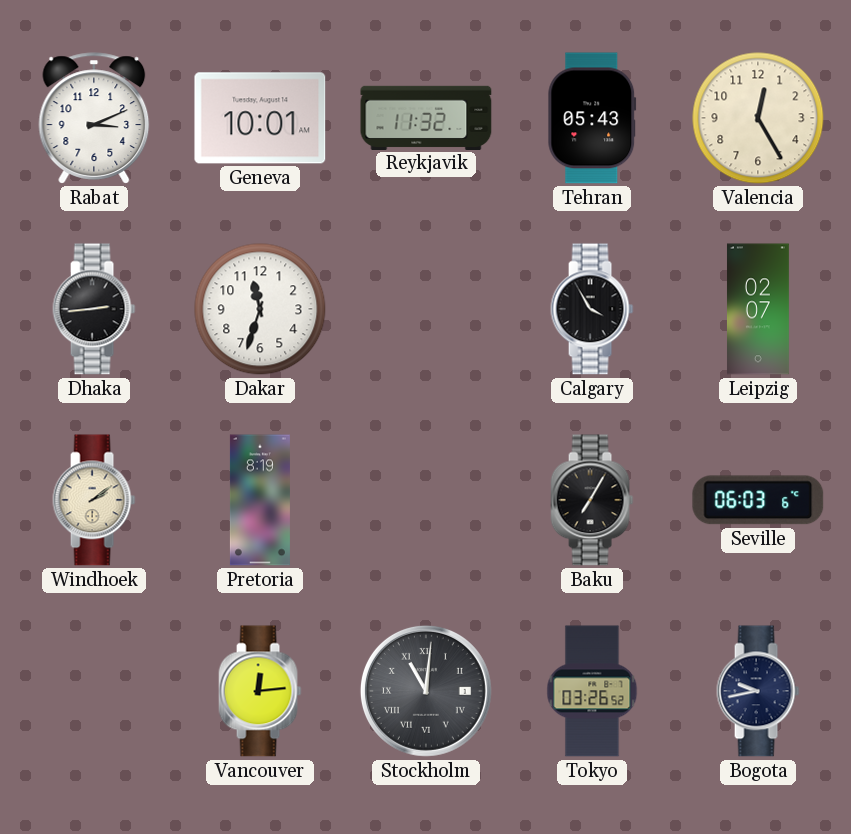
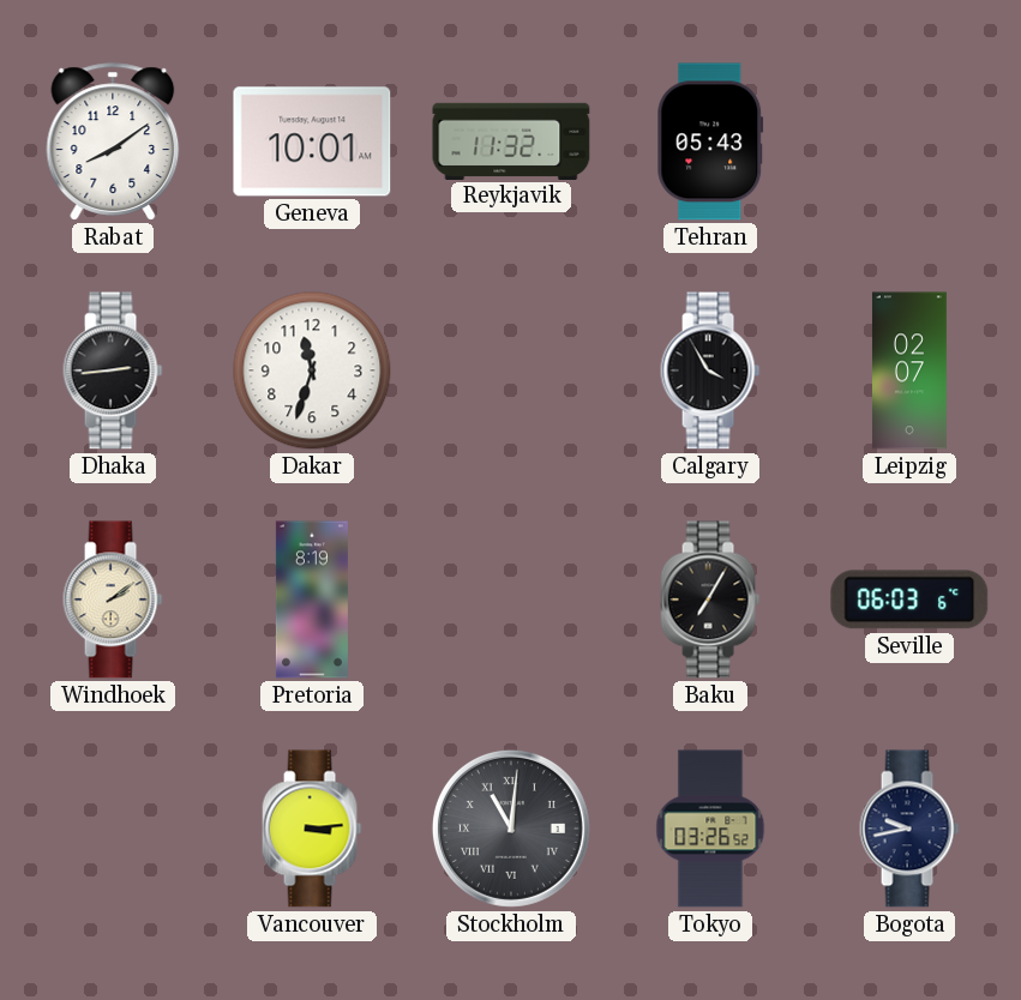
Rabat: 3:11 -> 8:09
Valencia: 12:25 -> none
Vancouver: 12:14 -> 3:14
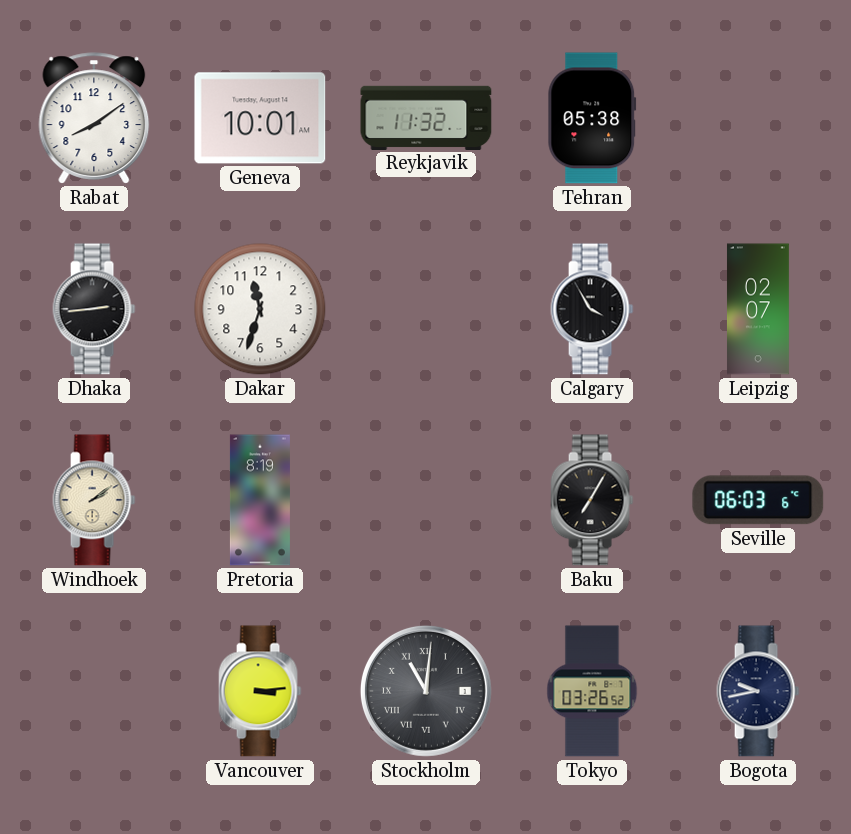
Tehran: 05:43 -> 05:38
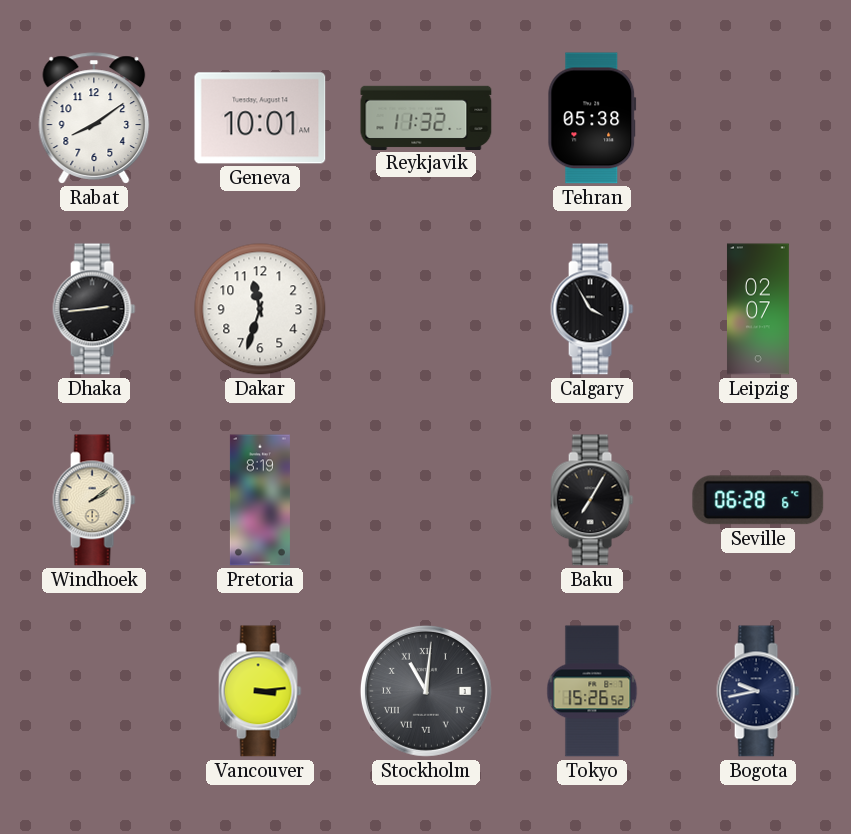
Seville: 06:03 -> 06:28
Tokyo: 03:26 -> 15:26
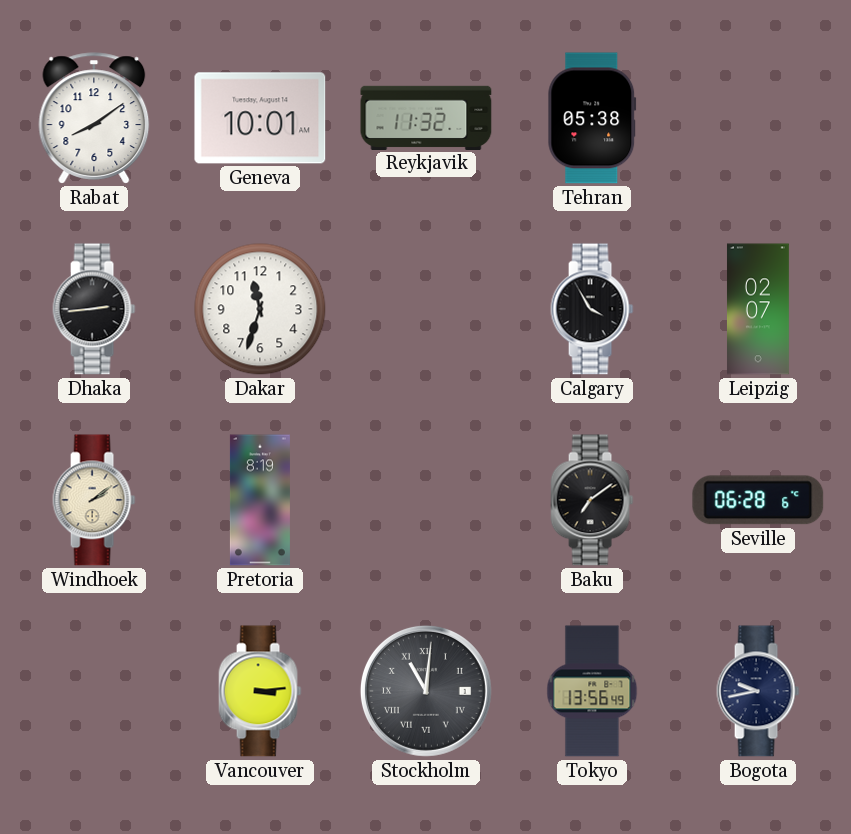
Baku: 7:05 -> 7:09
Tokyo: 15:26 -> 13:56
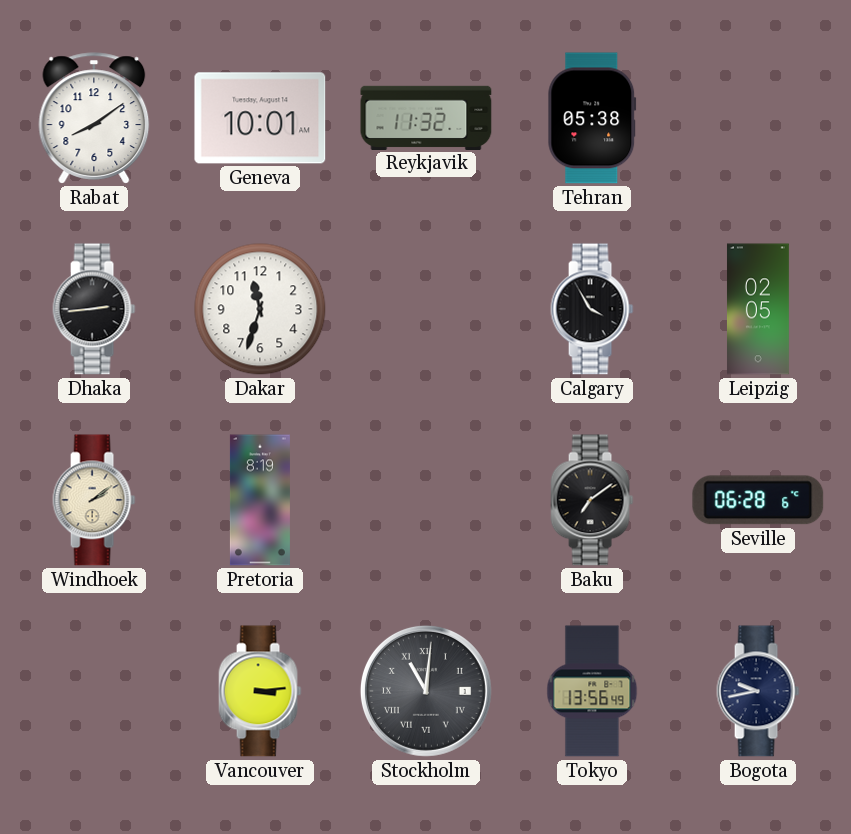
Leipzig: 02:07 -> 02:05
